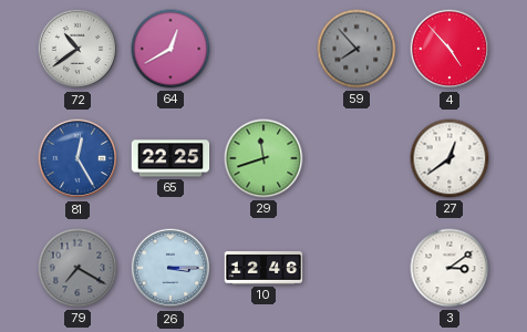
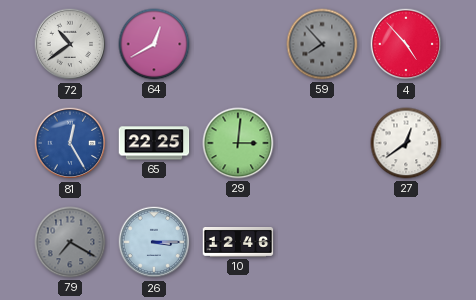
29: 11:42 -> 3:01
3: 3:09 -> none
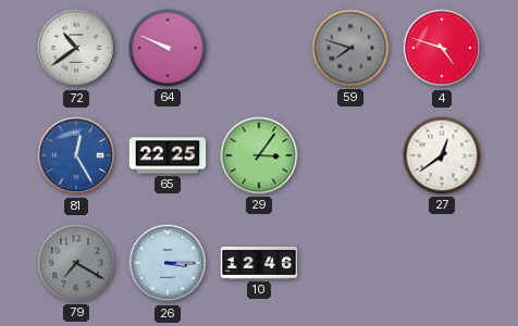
64: 12:40 -> 9:49
59: 7:53 -> 7:48
4: 4:53 -> 4:48
29: 3:01 -> 3:06
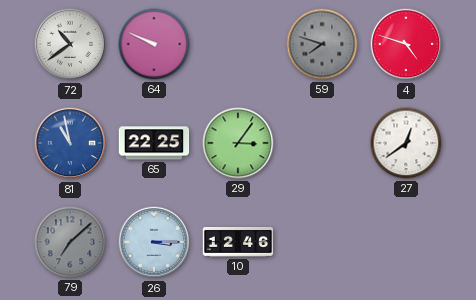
81: 12:25 -> 10:58
79: 7:20 -> 7:08
